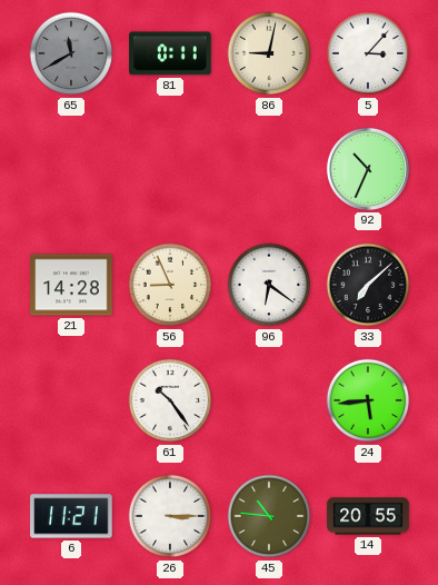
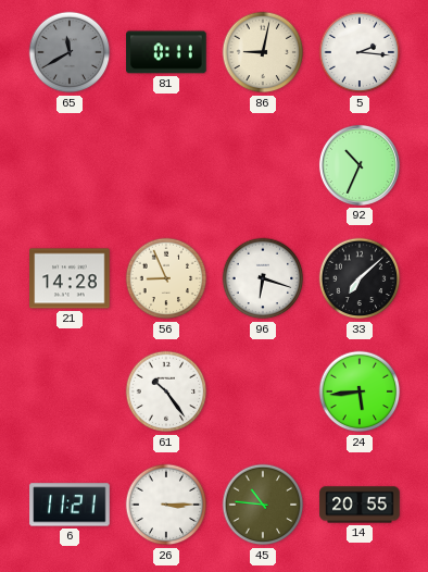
5: 3:07 -> 2:16
96: 6:21 -> 6:18
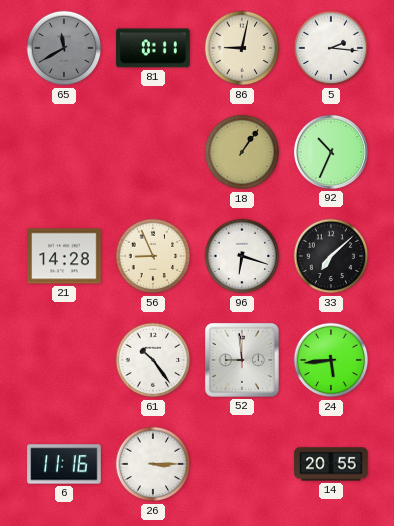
18: none -> 1:06
52: none -> 8:59
6: 11:21 -> 11:16
45: 10:46 -> none
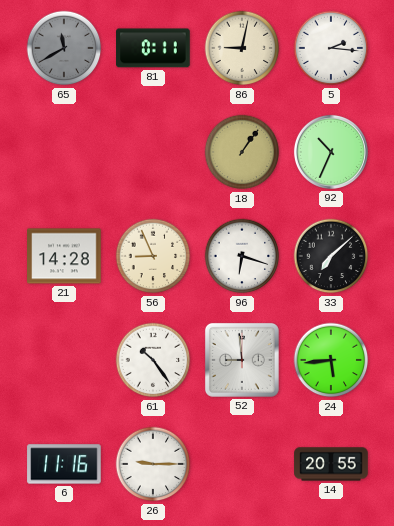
26: 3:15 -> 9:15
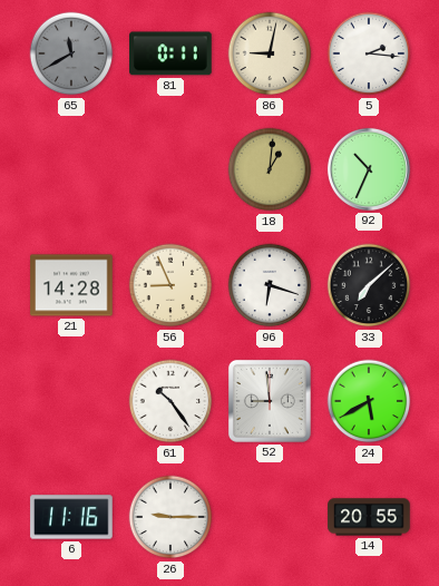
18: 1:06 -> 1:01
24: 5:44 -> 5:40
